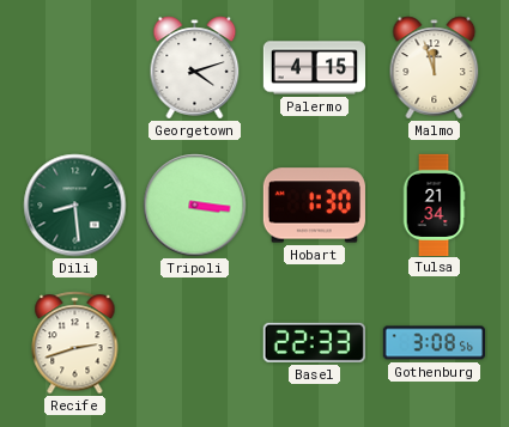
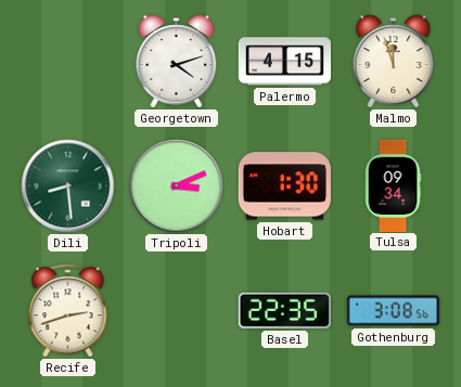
Tripoli: 3:16 -> 3:11
Tulsa: 21:34 -> 09:34
Basel: 22:33 -> 22:35
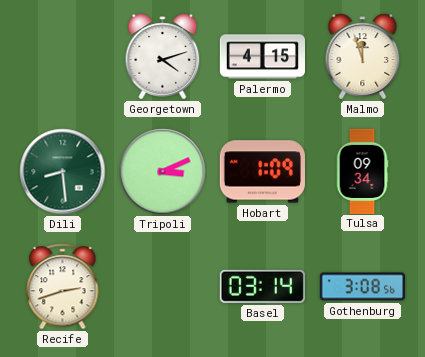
Hobart: 1:30 -> 1:09
Basel: 22:35 -> 03:14
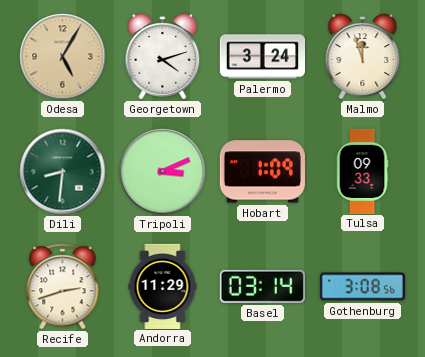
Odesa: none -> 5:05
Palermo: 4:15 -> 3:24
Dili: 8:29 -> 8:31
Tulsa: 09:34 -> 09:33
Andorra: none -> 11:29
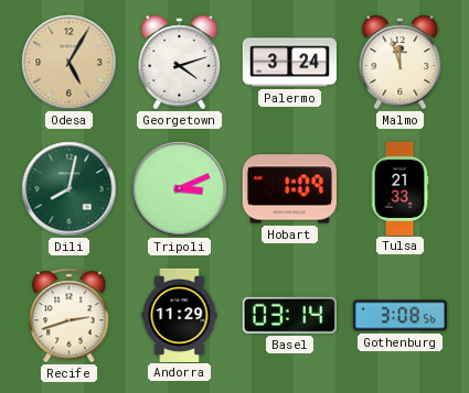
Dili: 8:31 -> 8:02
Tulsa: 09:33 -> 21:33
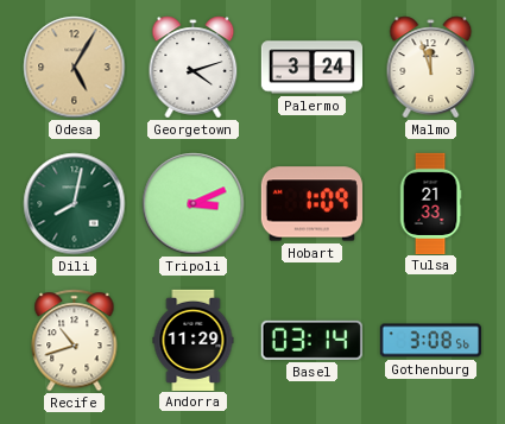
Recife: 2:42 -> 10:42
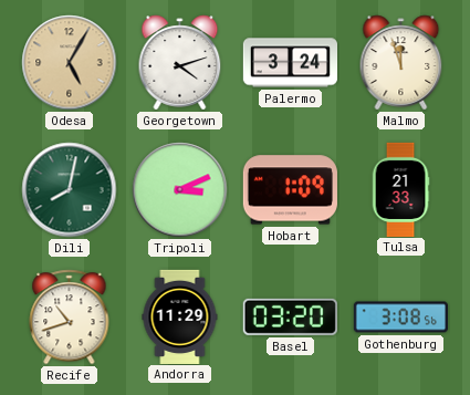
Basel: 03:14 -> 03:20
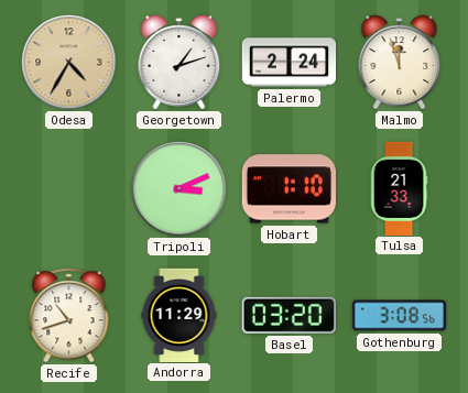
Odesa: 5:05 -> 4:35
Georgetown: 4:12 -> 1:12
Palermo: 3:24 -> 2:24
Dili: 8:02 -> none
Hobart: 1:09 -> 1:10
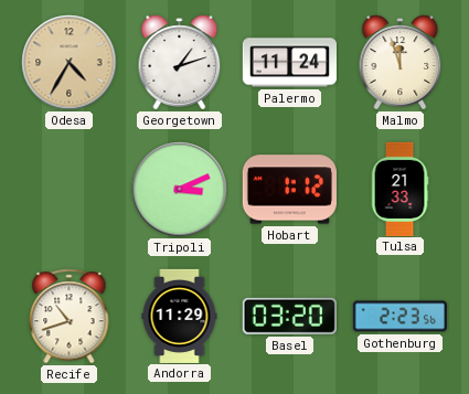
Palermo: 2:24 -> 11:24
Hobart: 1:10 -> 1:12
Gothenburg: 3:08 -> 2:23
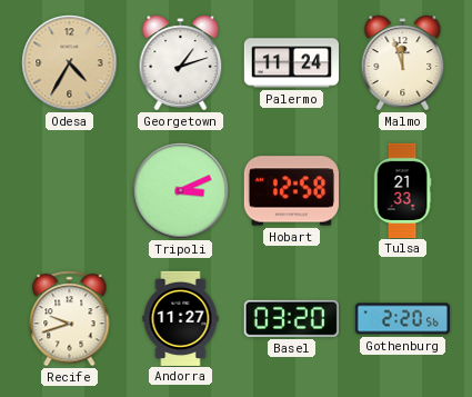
Hobart: 1:12 -> 12:58
Recife: 10:42 -> 9:42
Andorra: 11:29 -> 11:27
Gothenburg: 2:23 -> 2:20
